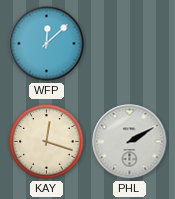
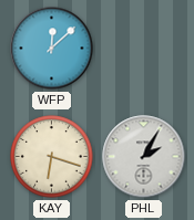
KAY: 12:18 -> 6:18
PHL: 2:10 -> 2:05
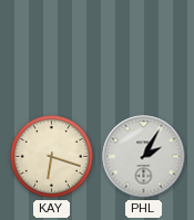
WFP: 12:08 -> none
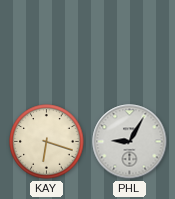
PHL: 2:05 -> 9:05
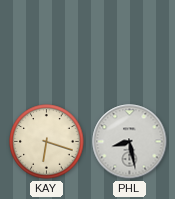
PHL: 9:05 -> 8:28
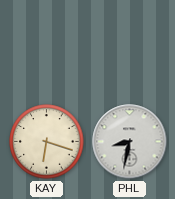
PHL: 8:28 -> 8:32
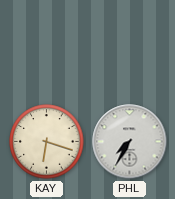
PHL: 8:32 -> 7:35
